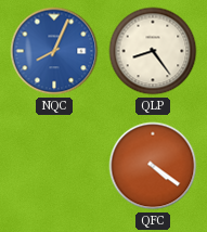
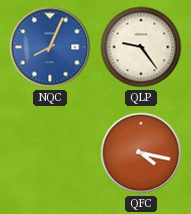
QLP: 8:24 -> 9:24
QFC: 4:21 -> 4:17
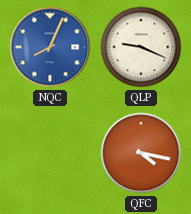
QLP: 9:24 -> 9:19
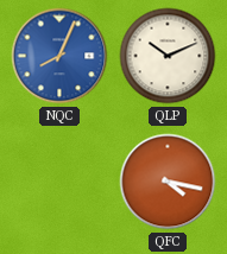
QLP: 9:19 -> 10:11
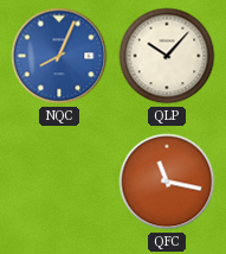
QLP: 10:11 -> 10:07
QFC: 4:17 -> 11:17
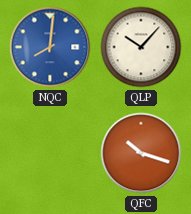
NQC: 8:04 -> 8:01
QFC: 11:17 -> 10:18
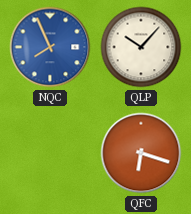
NQC: 8:01 -> 7:56
QFC: 10:18 -> 6:18
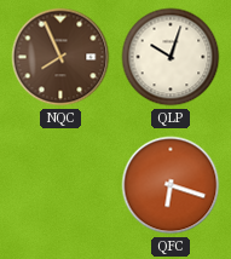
NQC dial: blue -> brown
QLP: 10:07 -> 10:03
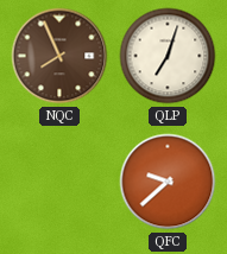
QLP: 10:03 -> 7:03
QFC: 6:18 -> 9:38
